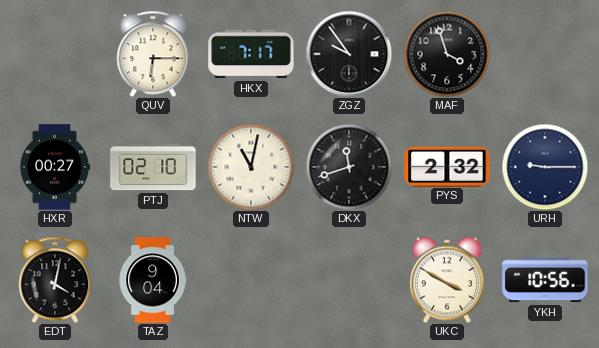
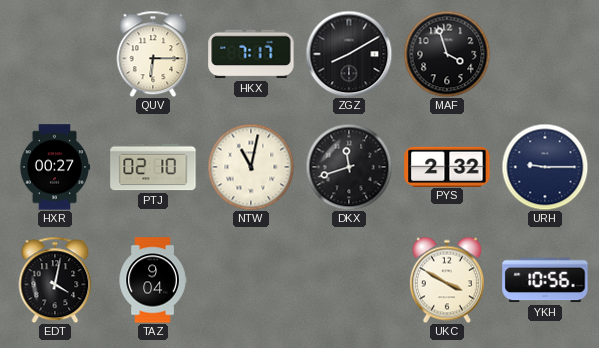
ZGZ: 9:54 -> 8:10
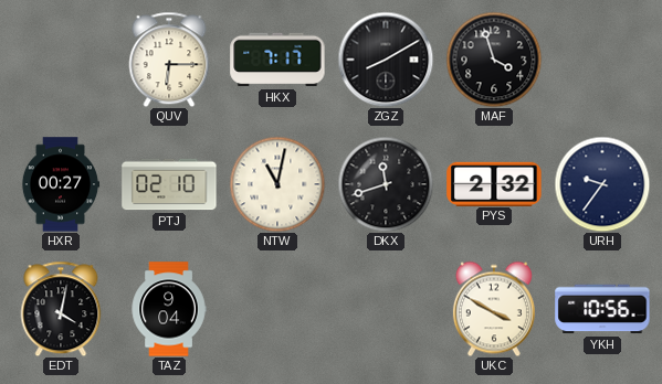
URH: 9:15 -> 9:36
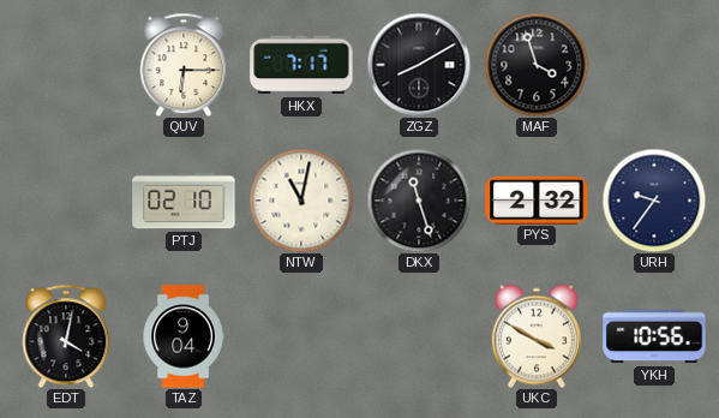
HXR: 00:27 -> none
DKX: 11:42 -> 11:27
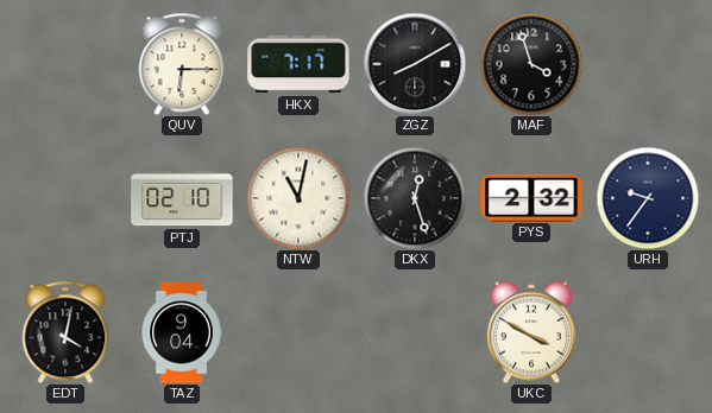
DKX: 11:27 -> 12:27
YKH: 10:56 -> none
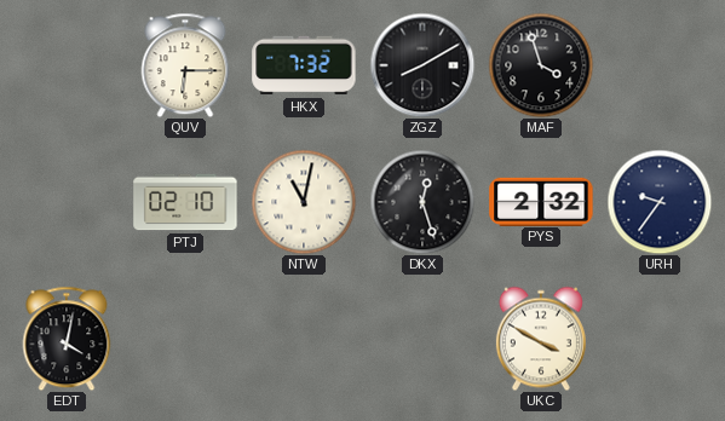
HKX: 7:17 -> 7:32
TAZ: 9:04 -> none
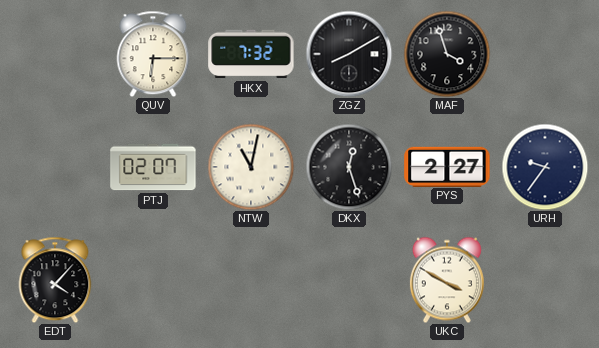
PTJ: 02:10 -> 02:07
PYS: 2:32 -> 2:27
EDT: 4:02 -> 4:07
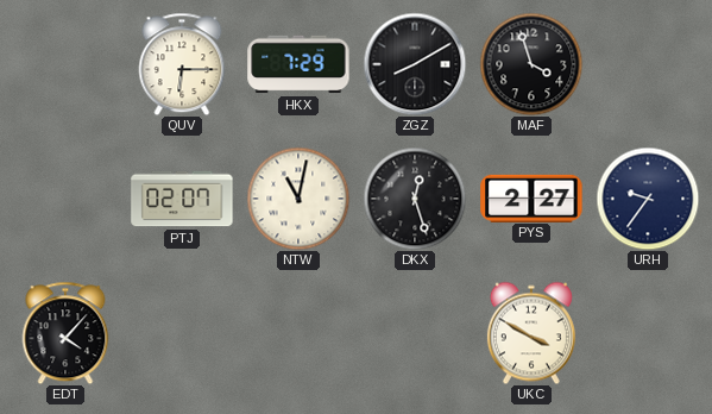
HKX: 7:32 -> 7:29
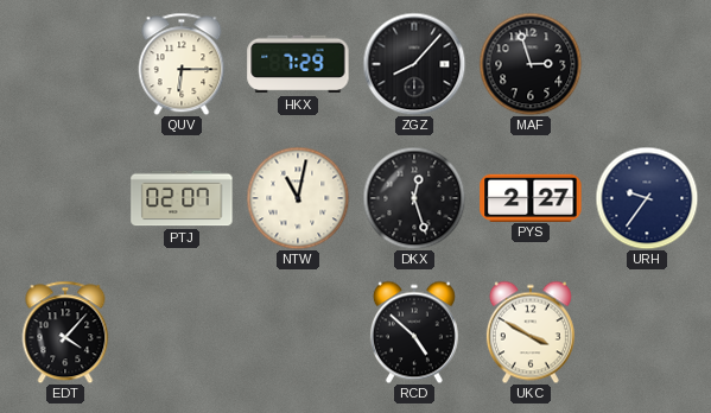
ZGZ: 8:10 -> 8:07
MAF: 3:57 -> 2:57
RCD: none -> 4:52
